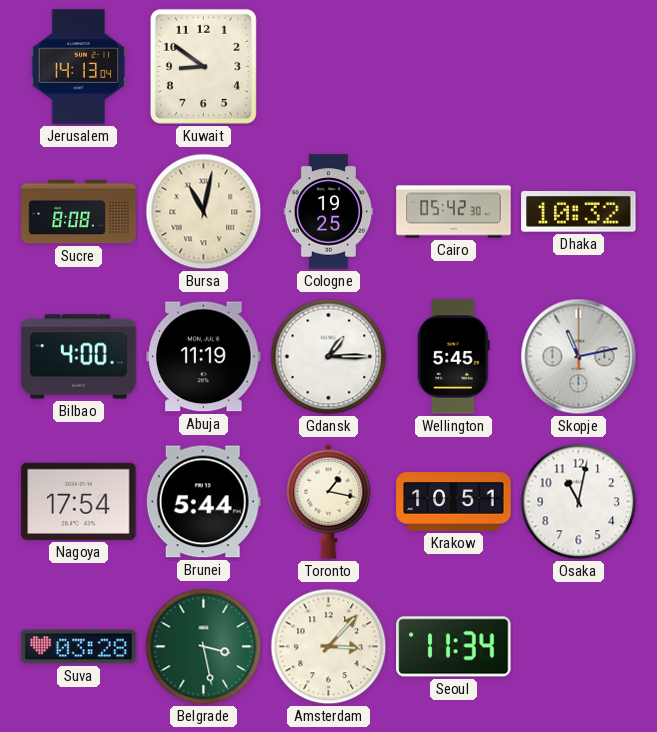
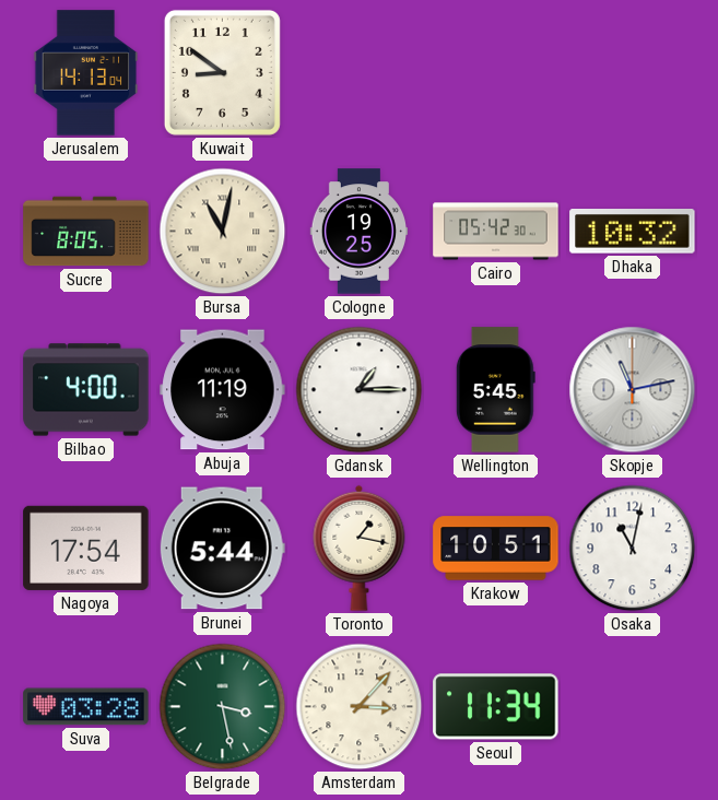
Sucre: 8:08 -> 8:05
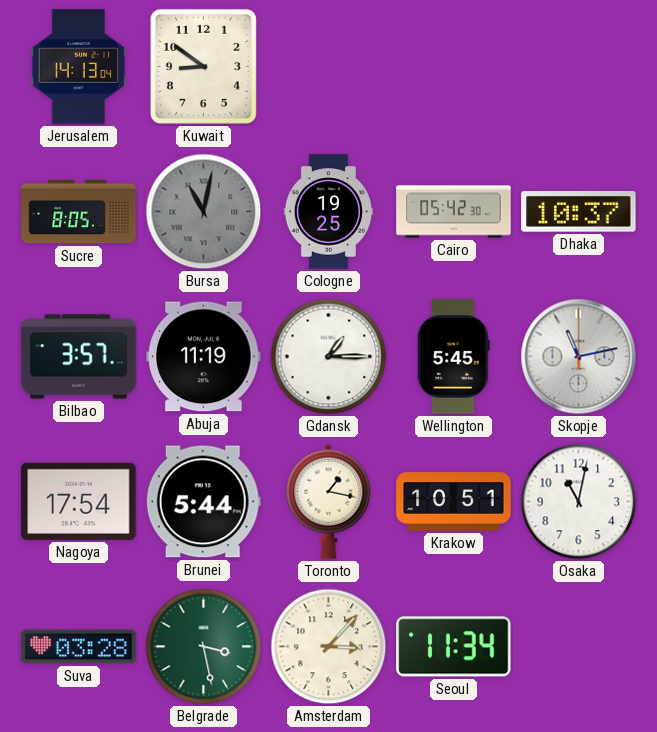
Bursa dial: cream -> grey
Dhaka: 10:32 -> 10:37
Bilbao: 4:00 -> 3:57
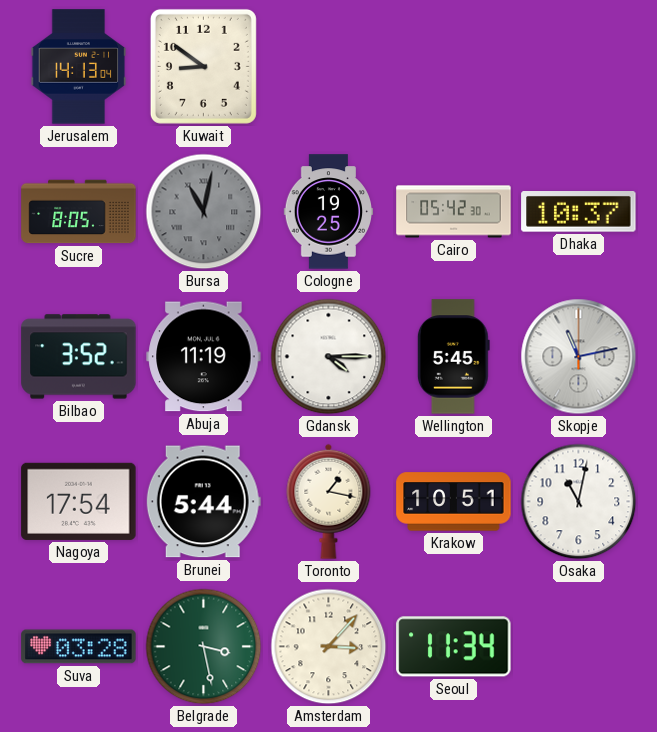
Bilbao: 3:57 -> 3:52
Gdansk: 1:15 -> 4:15
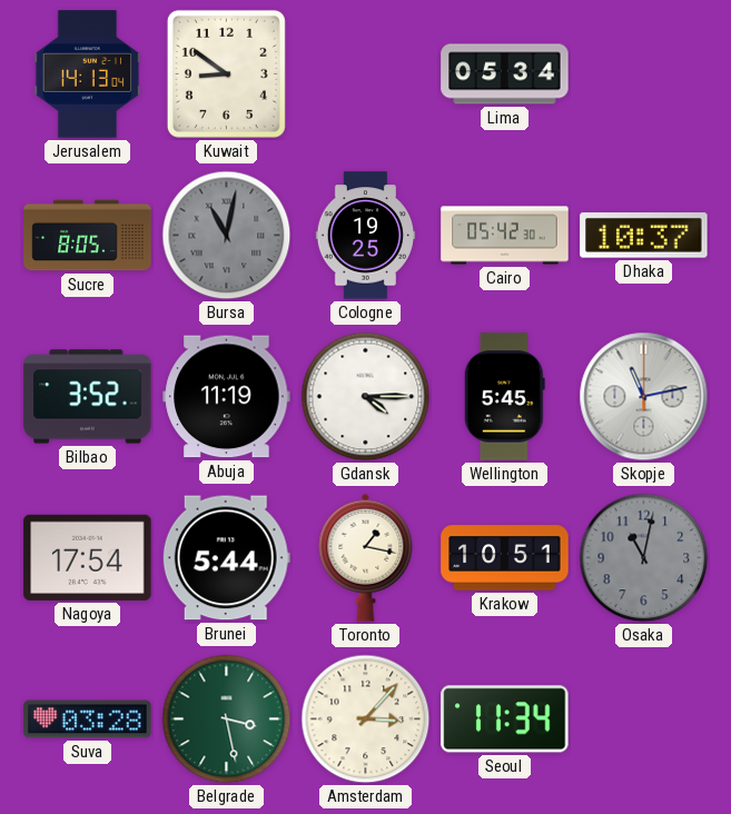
Lima: none -> 05:34
Osaka dial: white -> grey
